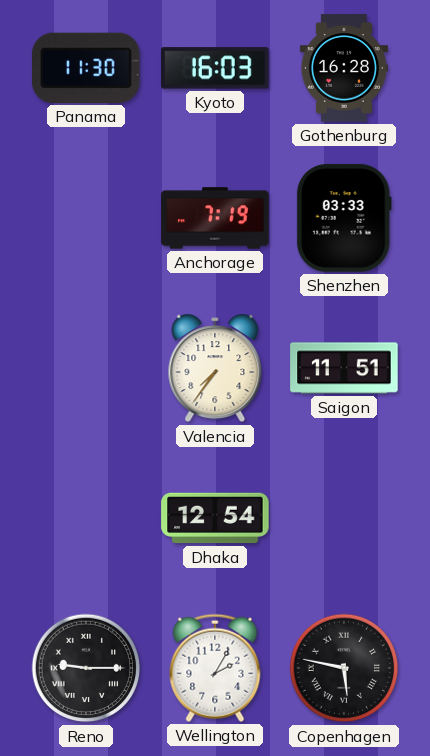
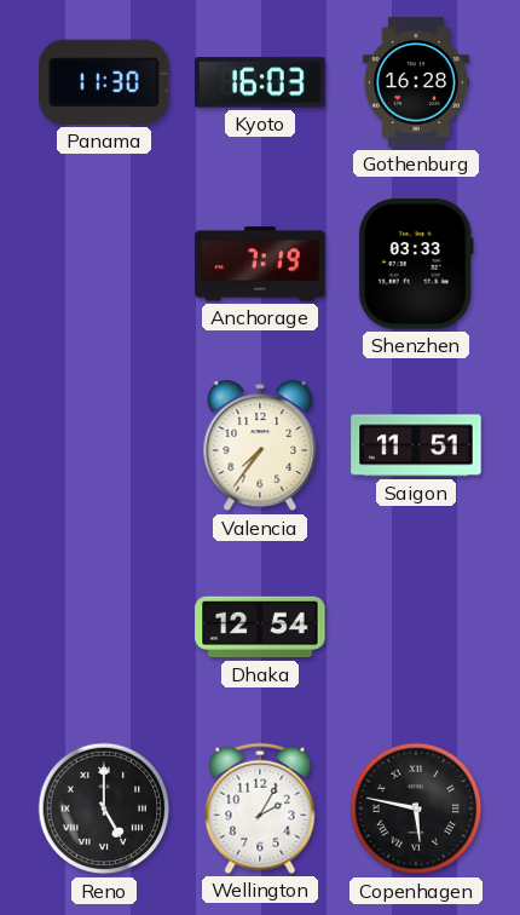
Reno: 9:15 -> 5:00
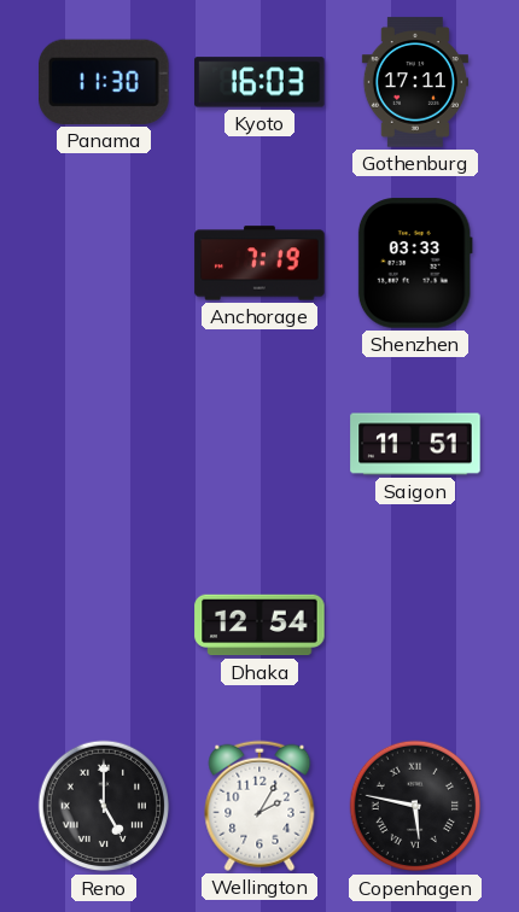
Gothenburg: 16:28 -> 17:11
Valencia: 7:36 -> none
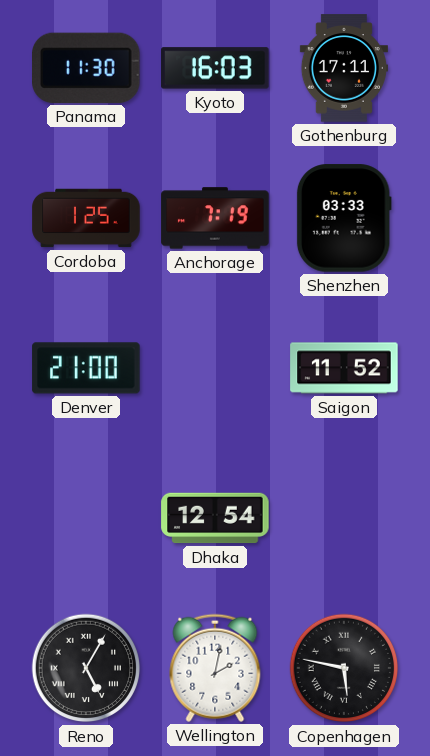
Cordoba: none -> 1:25
Denver: none -> 21:00
Saigon: 11:51 -> 11:52
Reno: 5:00 -> 5:05
Wellington: 2:05 -> 2:02
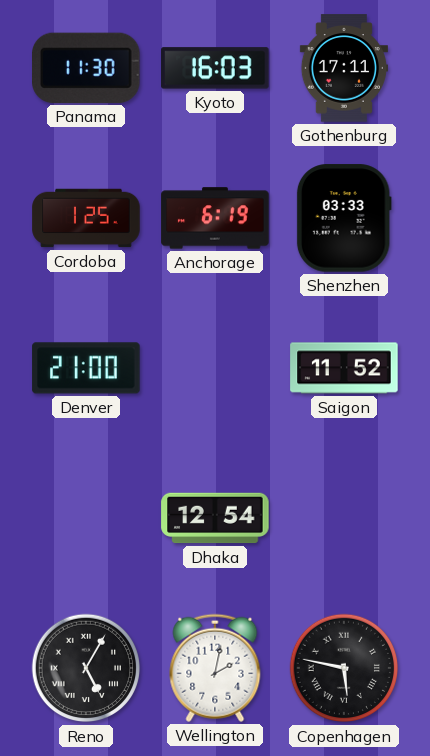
Anchorage: 7:19 -> 6:19
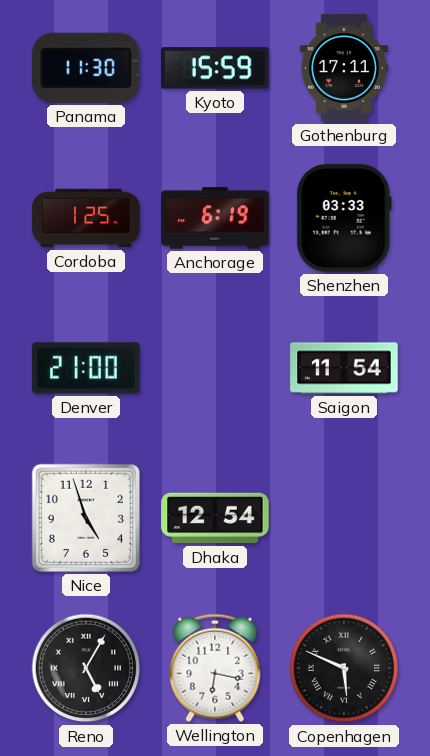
Kyoto: 16:03 -> 15:59
Saigon: 11:52 -> 11:54
Nice: none -> 4:57
Wellington: 2:02 -> 6:17
Copenhagen: 5:47 -> 5:49
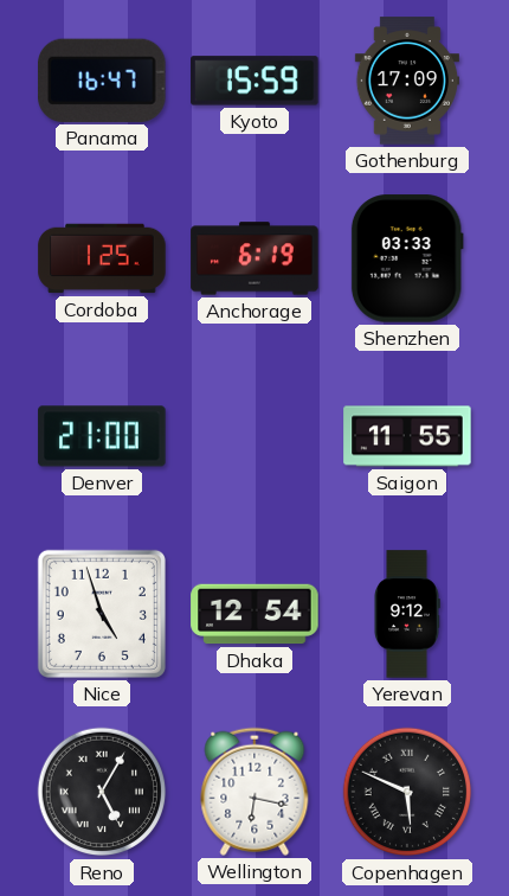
Panama: 11:30 -> 16:47
Gothenburg: 17:11 -> 17:09
Saigon: 11:54 -> 11:55
Yerevan: none -> 9:12
